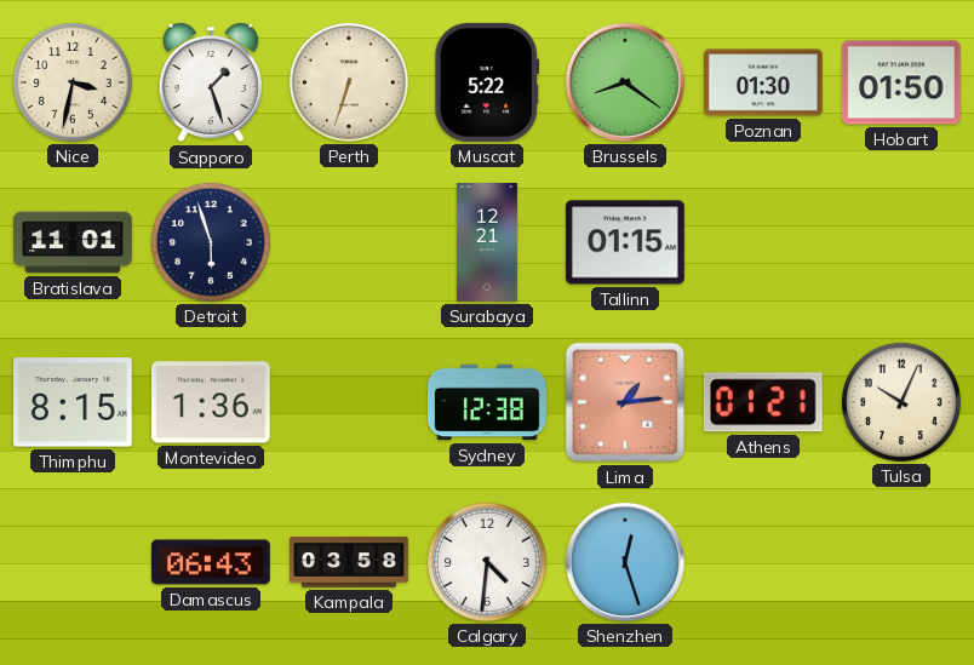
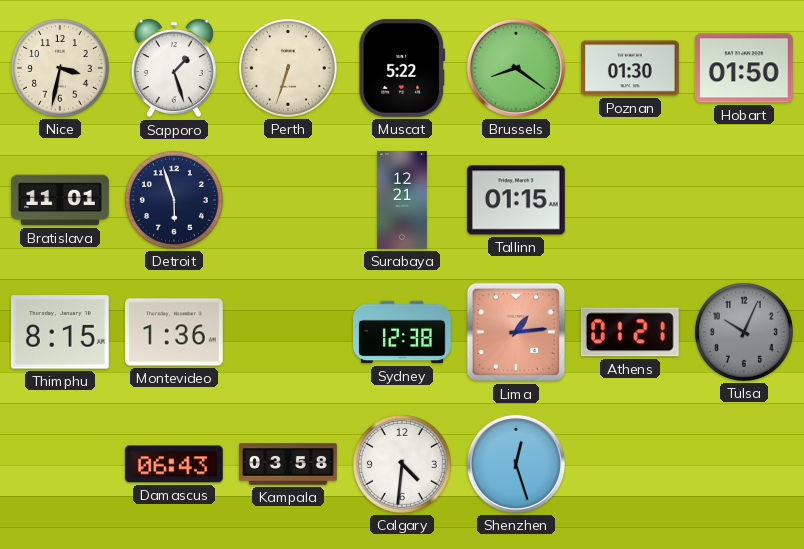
Tulsa dial: cream -> grey
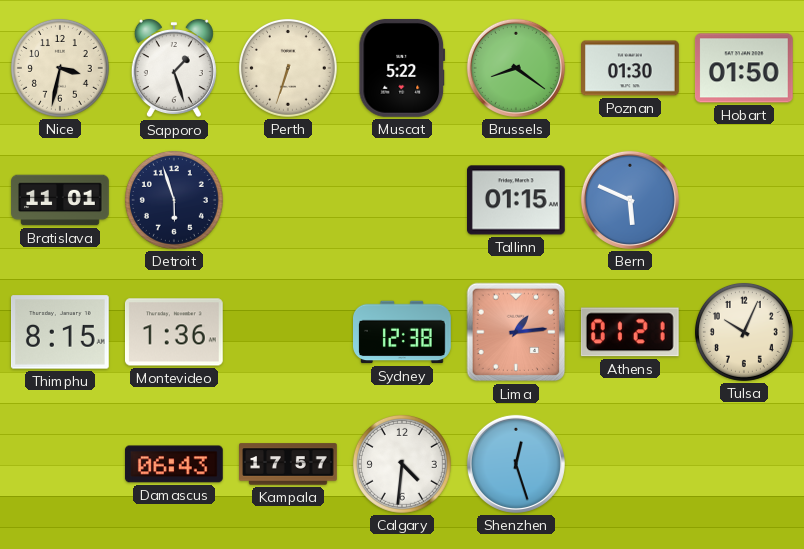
Surabaya: 12:21 -> none
Bern: none -> 5:49
Tulsa dial: grey -> cream
Kampala: 03:58 -> 17:57
